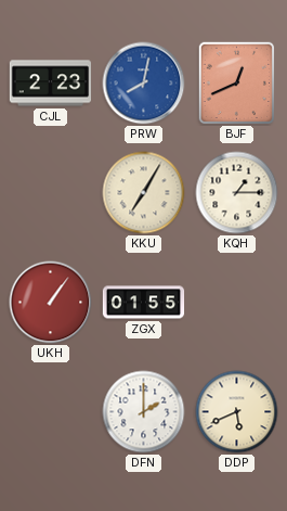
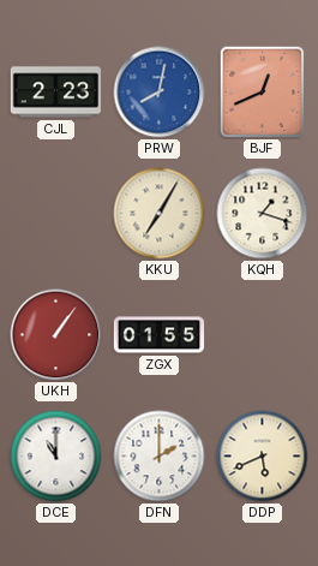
KQH: 1:15 -> 1:18
DCE: none -> 11:00
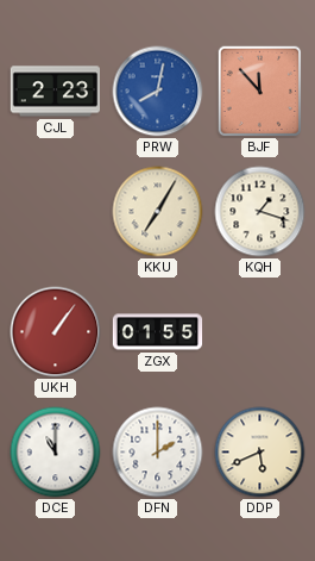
BJF: 12:41 -> 11:53
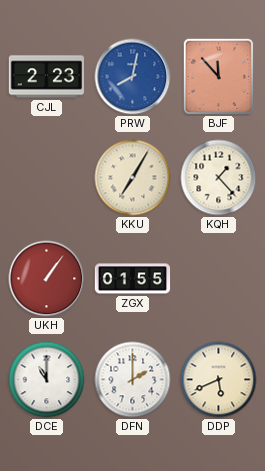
KQH: 1:18 -> 1:23
